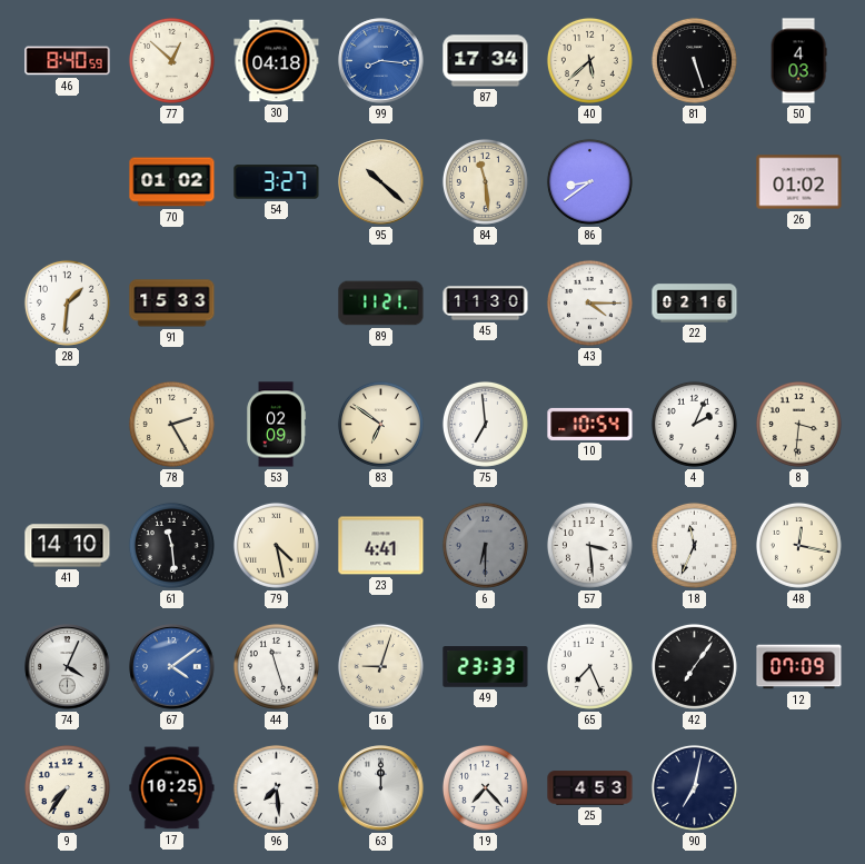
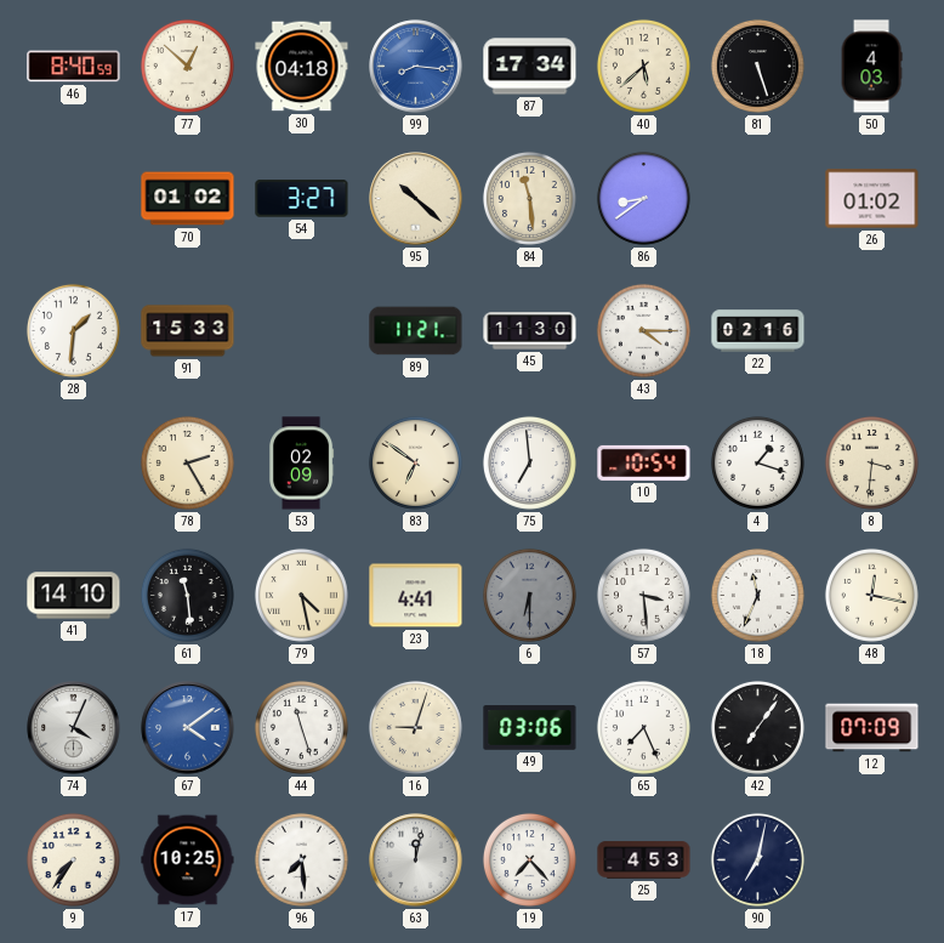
4: 2:04 -> 1:18
49: 23:33 -> 03:06
63: 12:00 -> 12:02
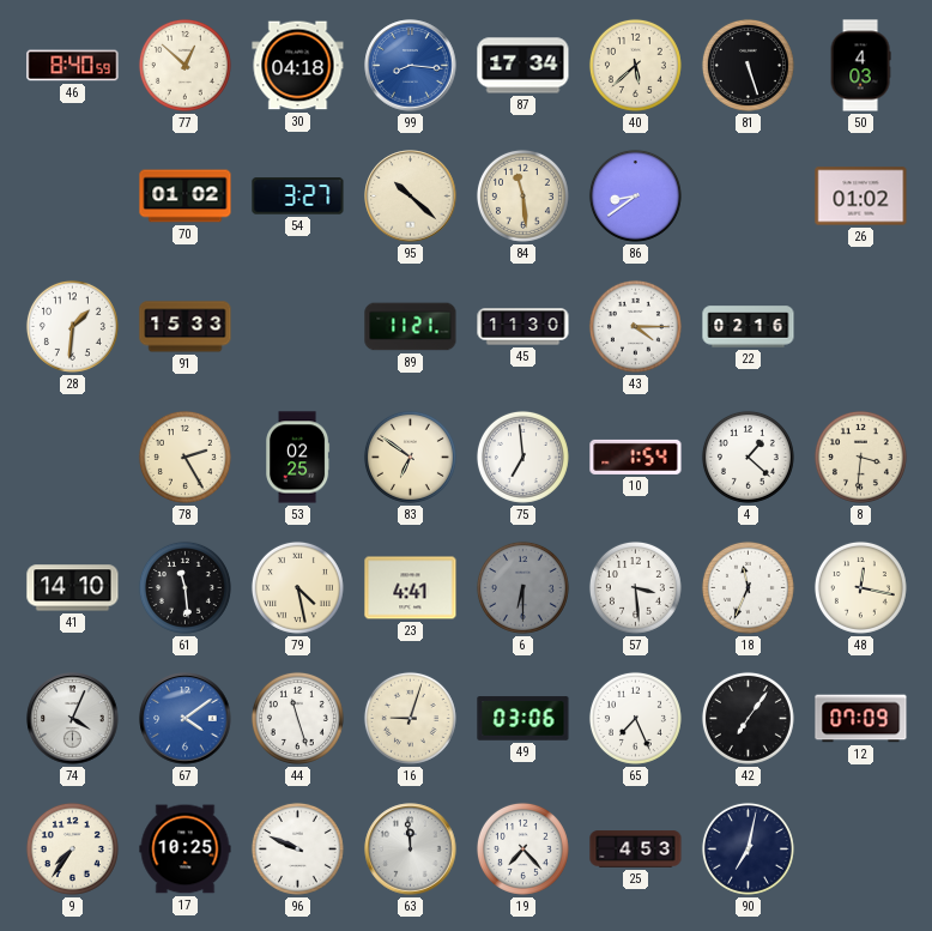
53: 02:09 -> 02:25
10: 10:54 -> 1:54
4: 1:18 -> 1:22
96: 7:29 -> 9:49
63: 12:02 -> 11:59
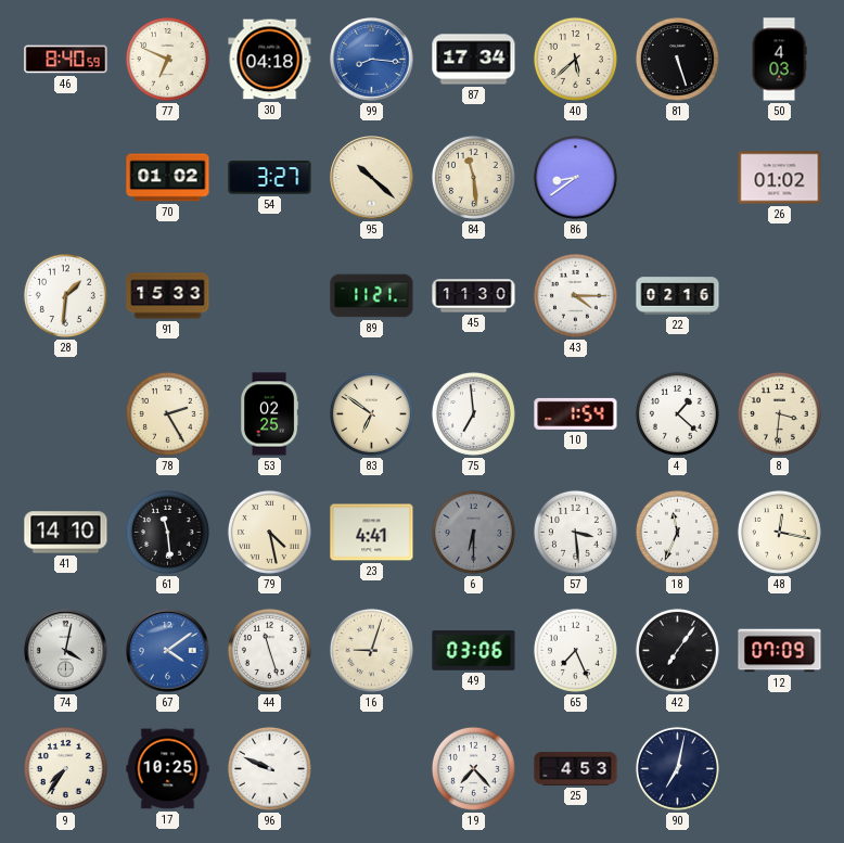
77: 12:52 -> 6:49
74: 4:04 -> 4:02
63: 11:59 -> none
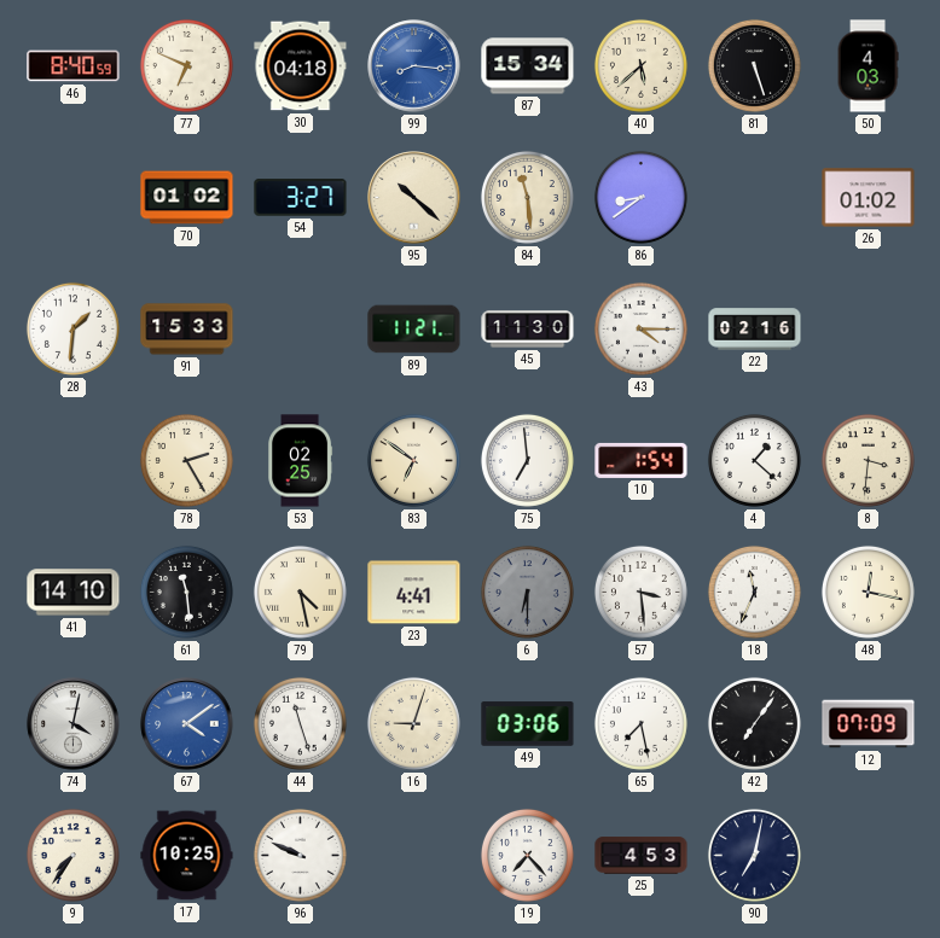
87: 17:34 -> 15:34
65: 7:26 -> 7:28
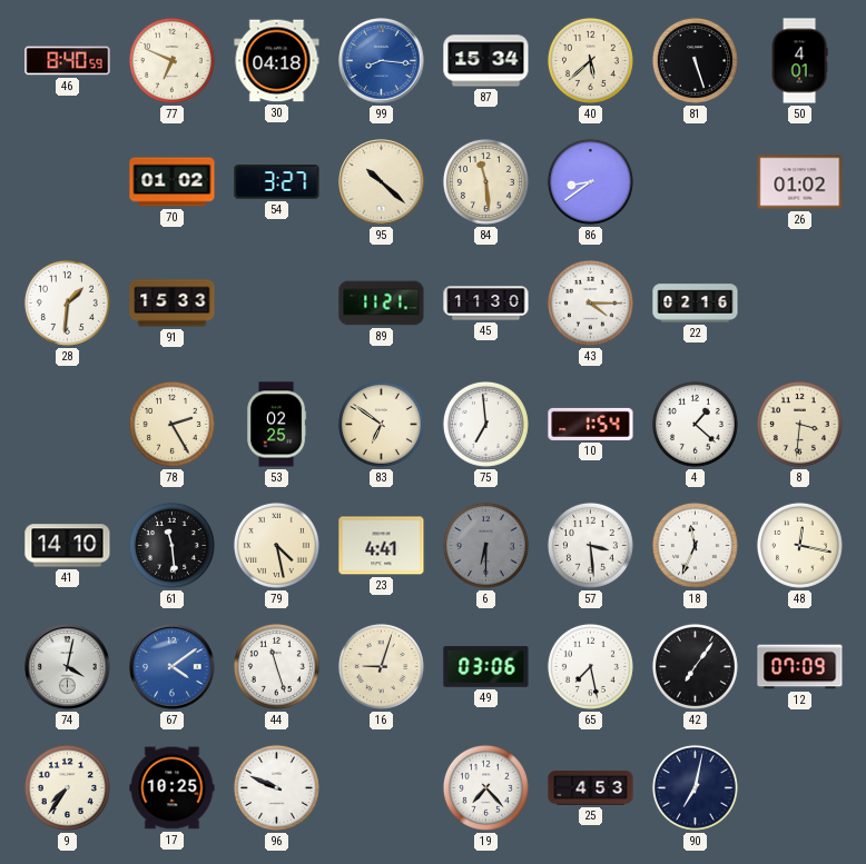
50: 4:03 -> 4:01
